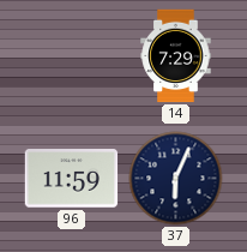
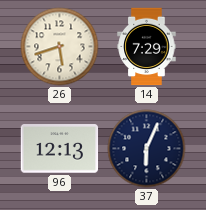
26: none -> 5:42
96: 11:59 -> 12:13
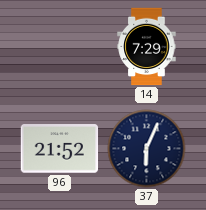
26: 5:42 -> none
96: 12:13 -> 21:52
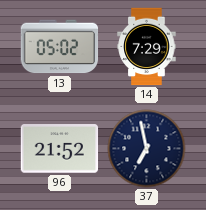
13: none -> 05:02
37: 6:04 -> 6:58
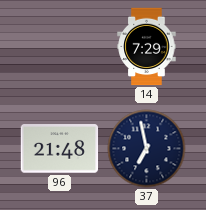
13: 05:02 -> none
96: 21:52 -> 21:48
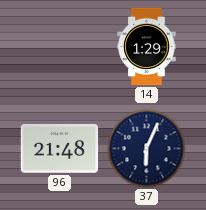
14: 7:29 -> 1:29
37: 6:58 -> 6:04
